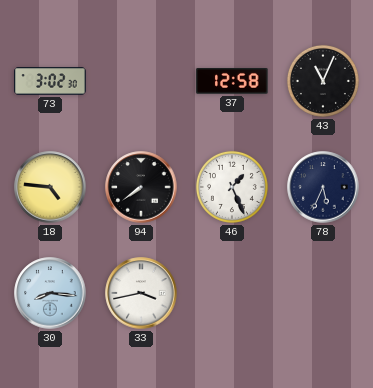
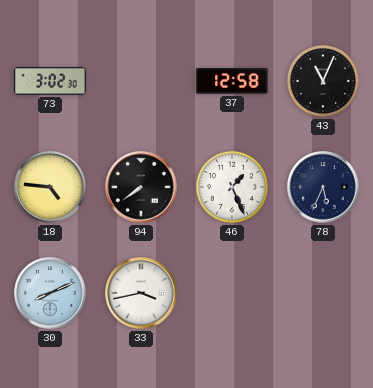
30: 8:16 -> 8:11
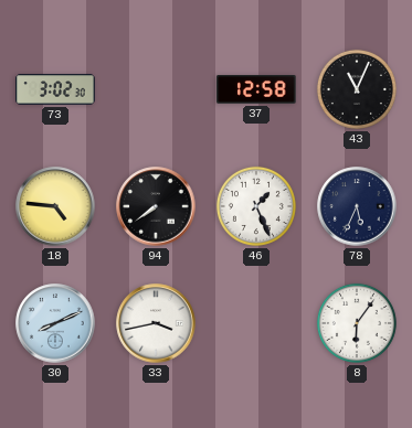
8: none -> 6:06
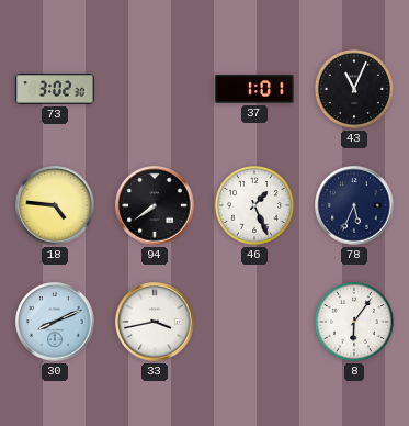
37: 12:58 -> 1:01
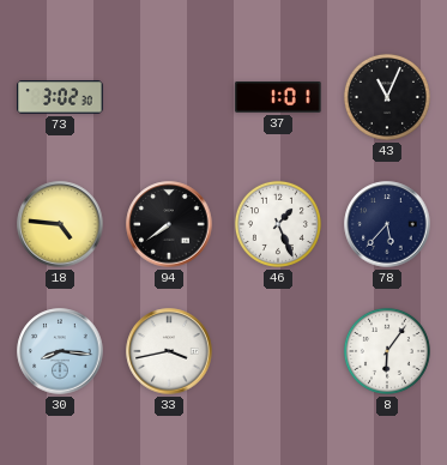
78: 5:34 -> 5:37
30: 8:11 -> 8:16
